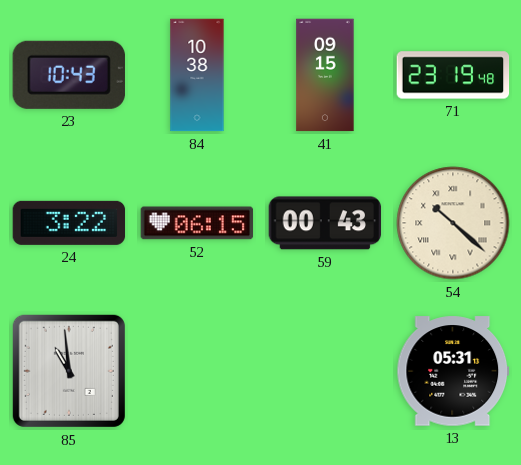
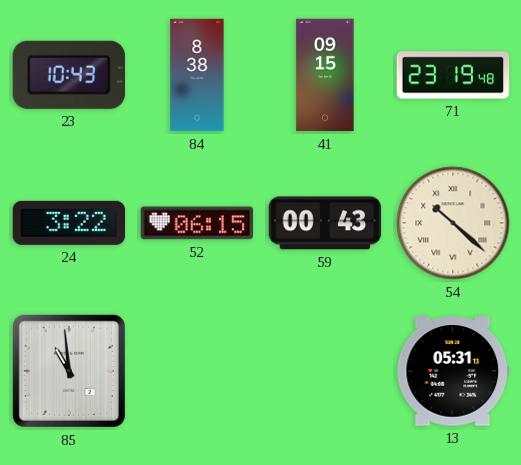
84: 10:38 -> 8:38
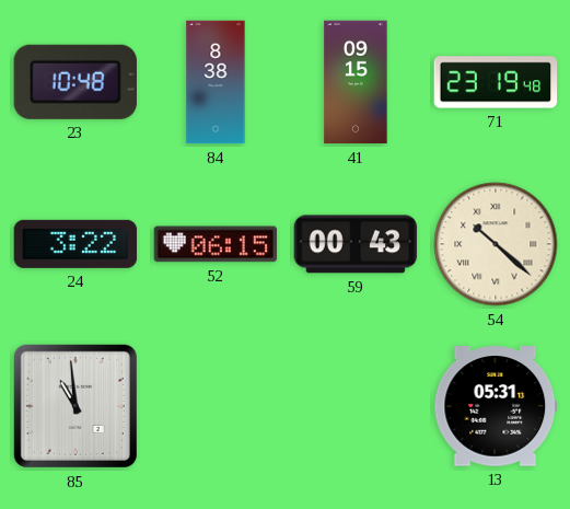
23: 10:43 -> 10:48
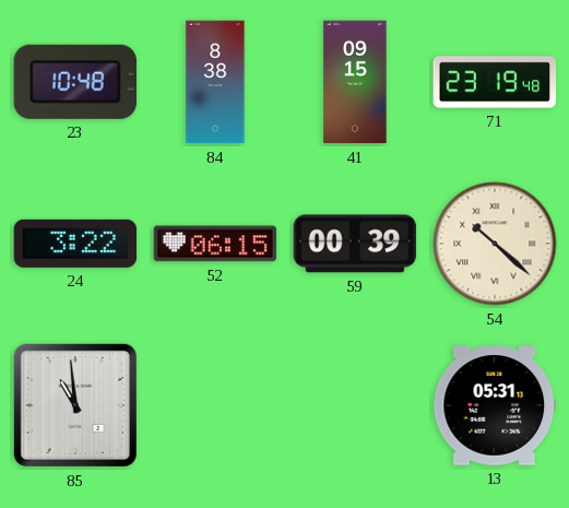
59: 00:43 -> 00:39
